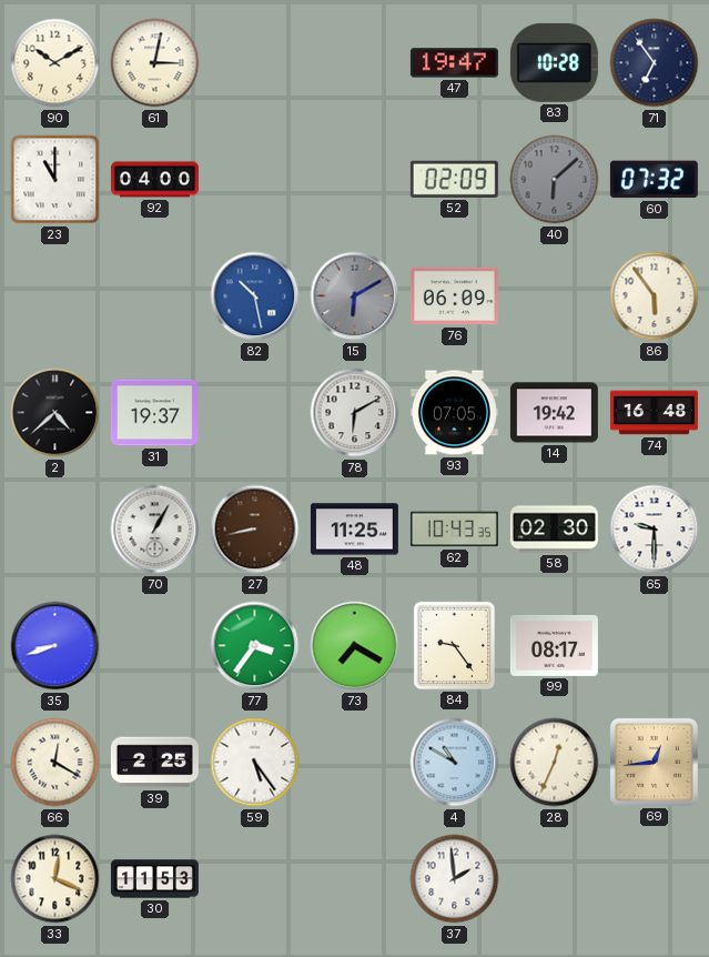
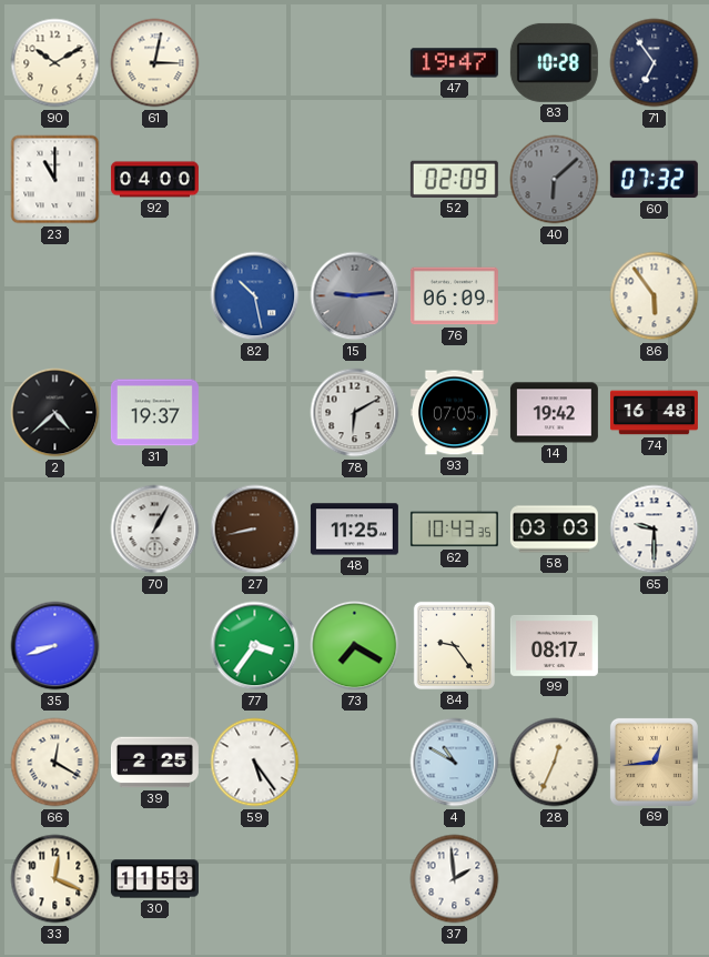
15: 6:10 -> 9:14
58: 02:30 -> 03:03
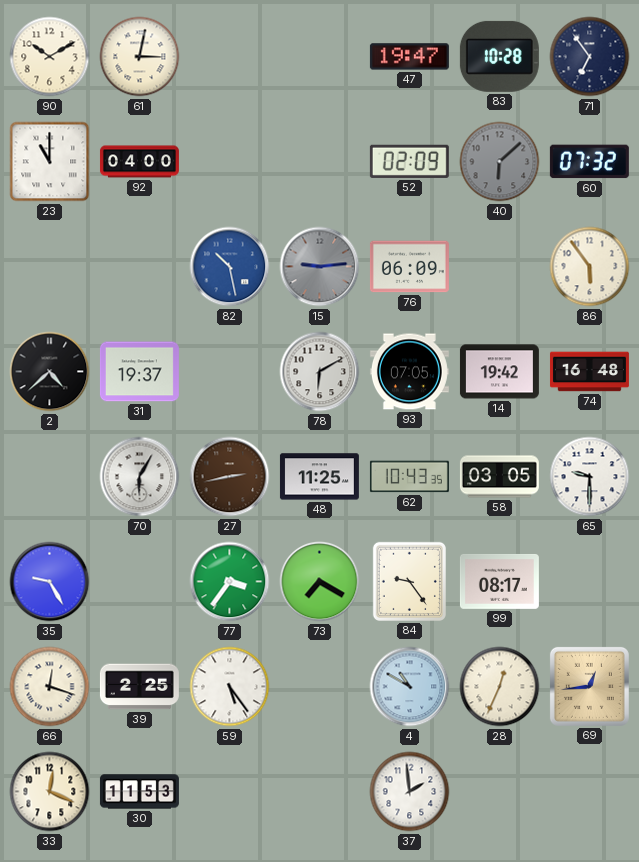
70: 1:05 -> 6:05
27: 8:43 -> 2:43
58: 03:03 -> 03:05
35: 8:42 -> 9:25
66: 12:20 -> 12:18
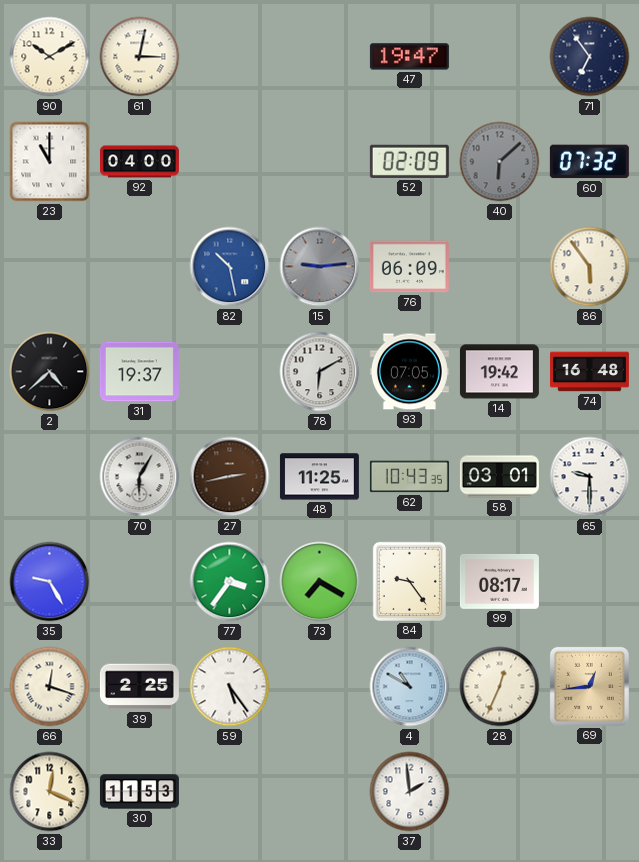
83: 10:28 -> none
58: 03:05 -> 03:01
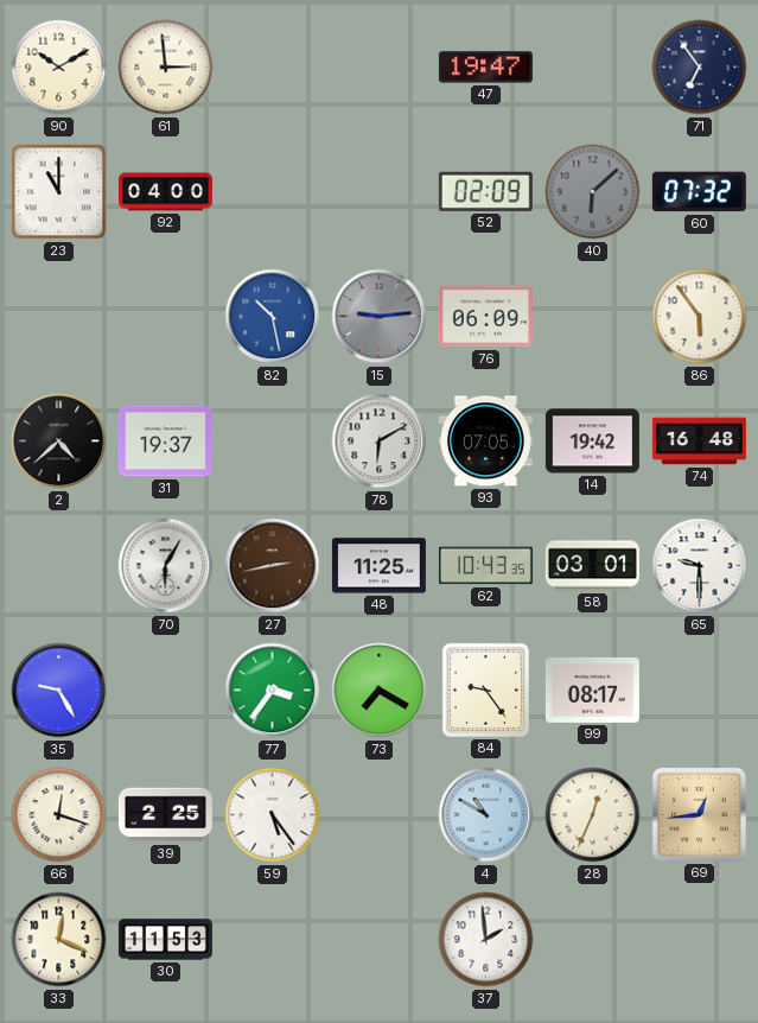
61: 3:02 -> 2:59
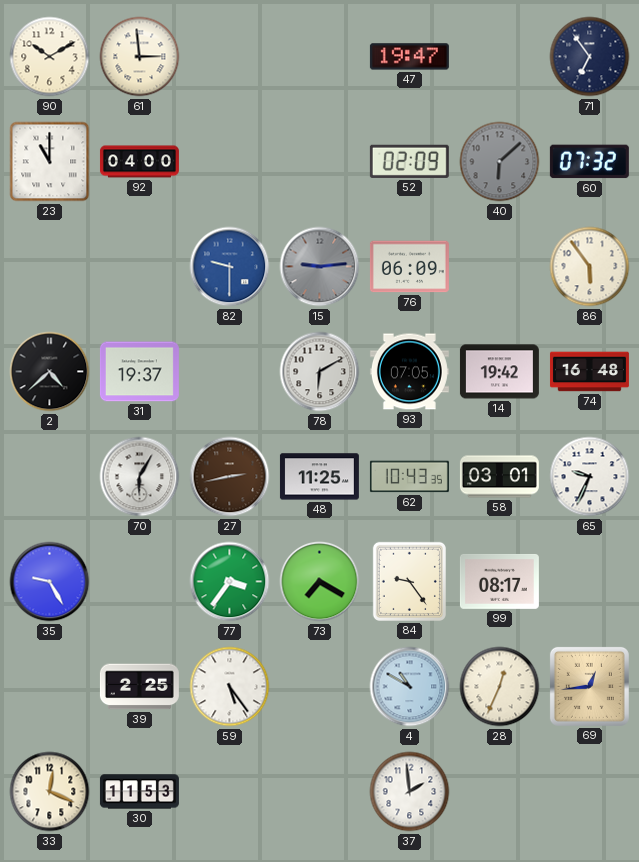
82: 10:28 -> 9:30
65: 9:30 -> 9:34
66: 12:18 -> none
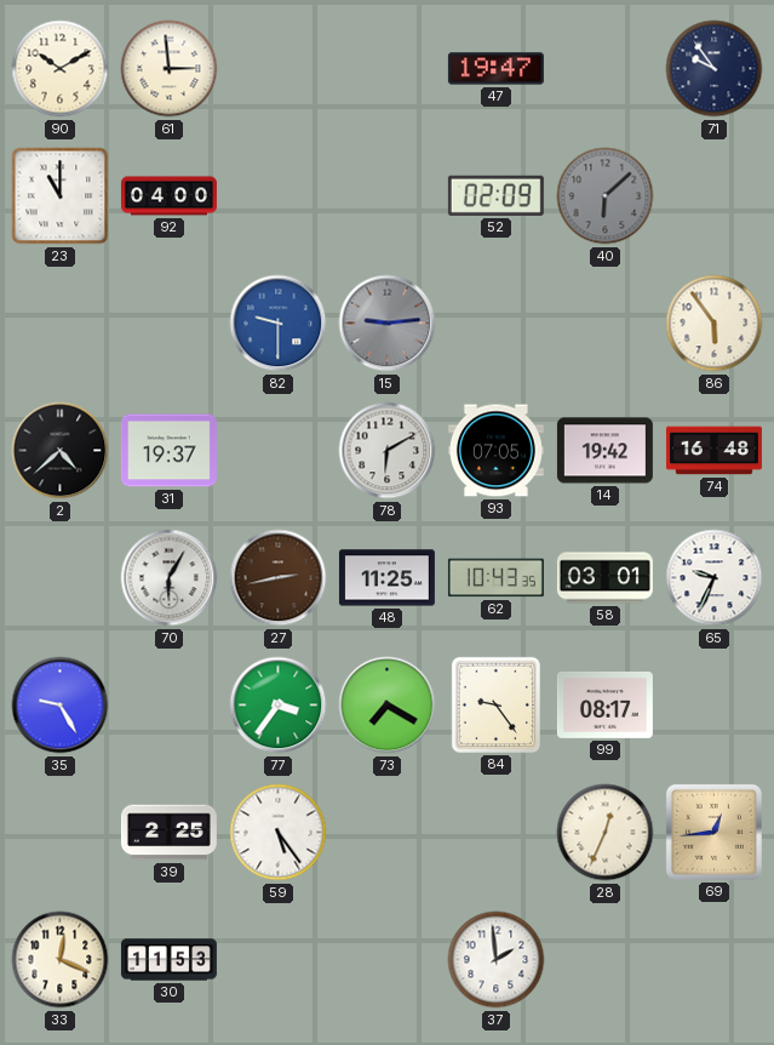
71: 6:54 -> 9:54
60: 07:32 -> none
76: 06:09 -> none
4: 10:50 -> none
